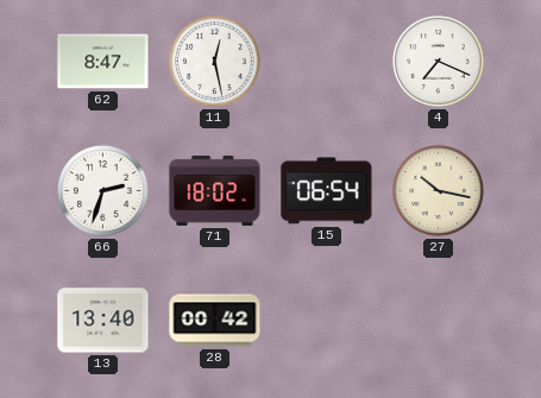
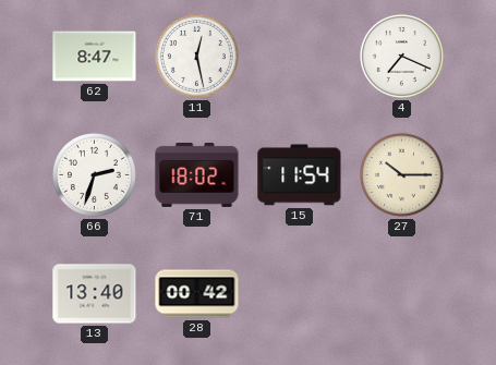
15: 06:54 -> 11:54
27: 10:17 -> 10:15
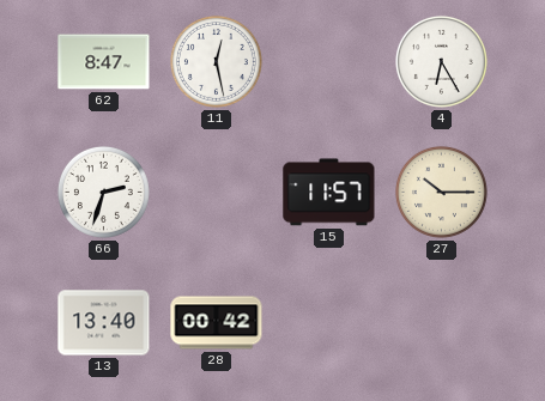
4: 7:19 -> 6:25
71: 18:02 -> none
15: 11:54 -> 11:57
